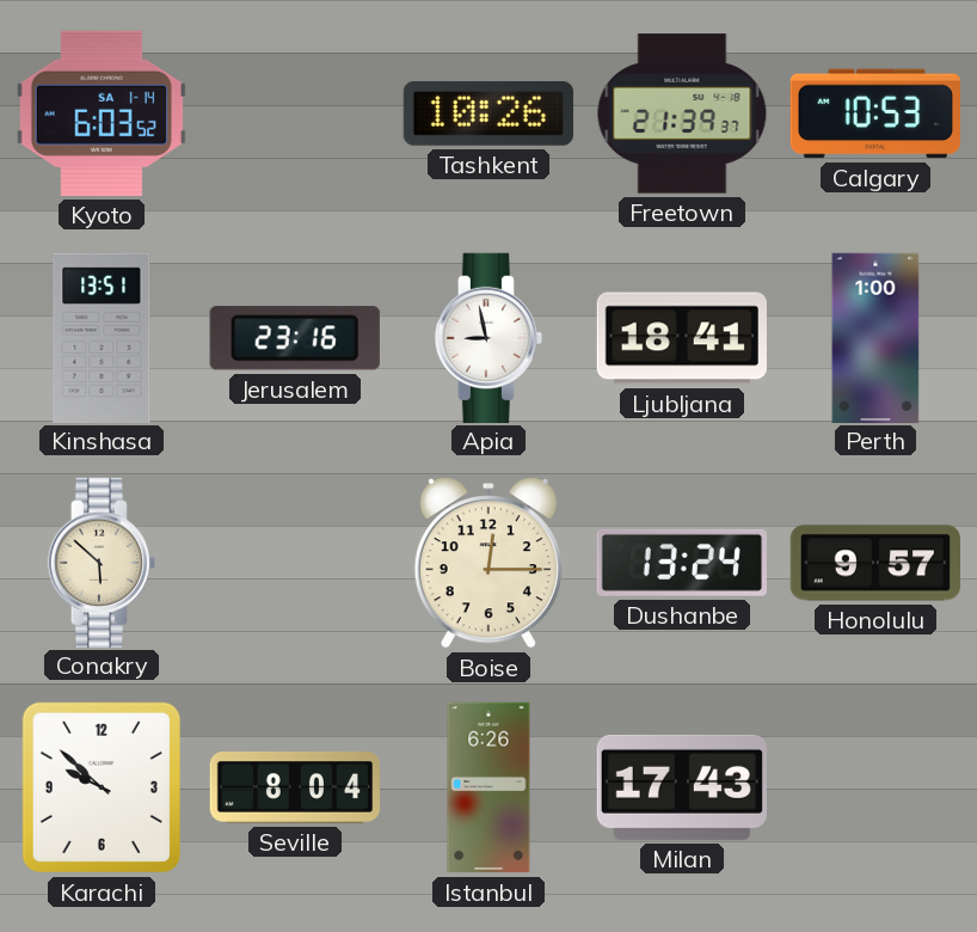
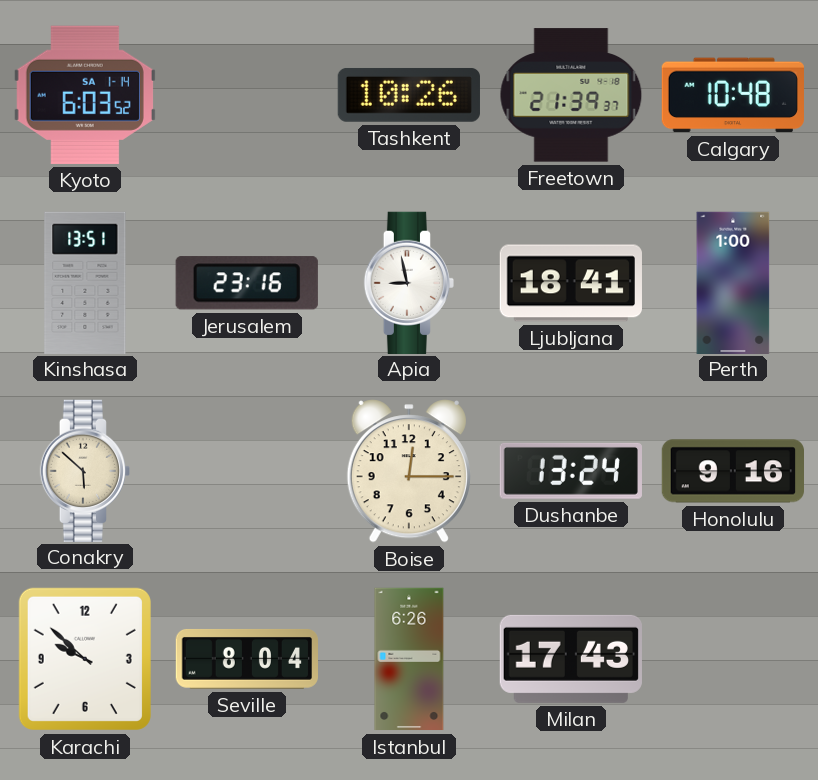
Calgary: 10:53 -> 10:48
Honolulu: 9:57 -> 9:16
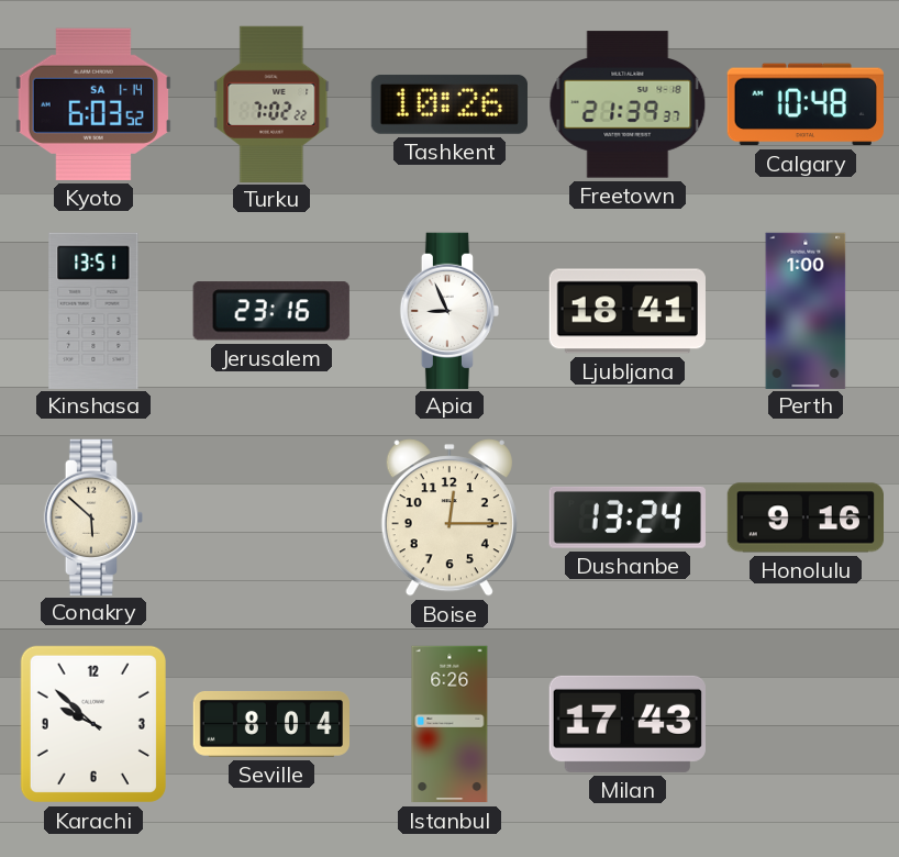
Turku: none -> 7:02
Apia: 8:58 -> 8:56
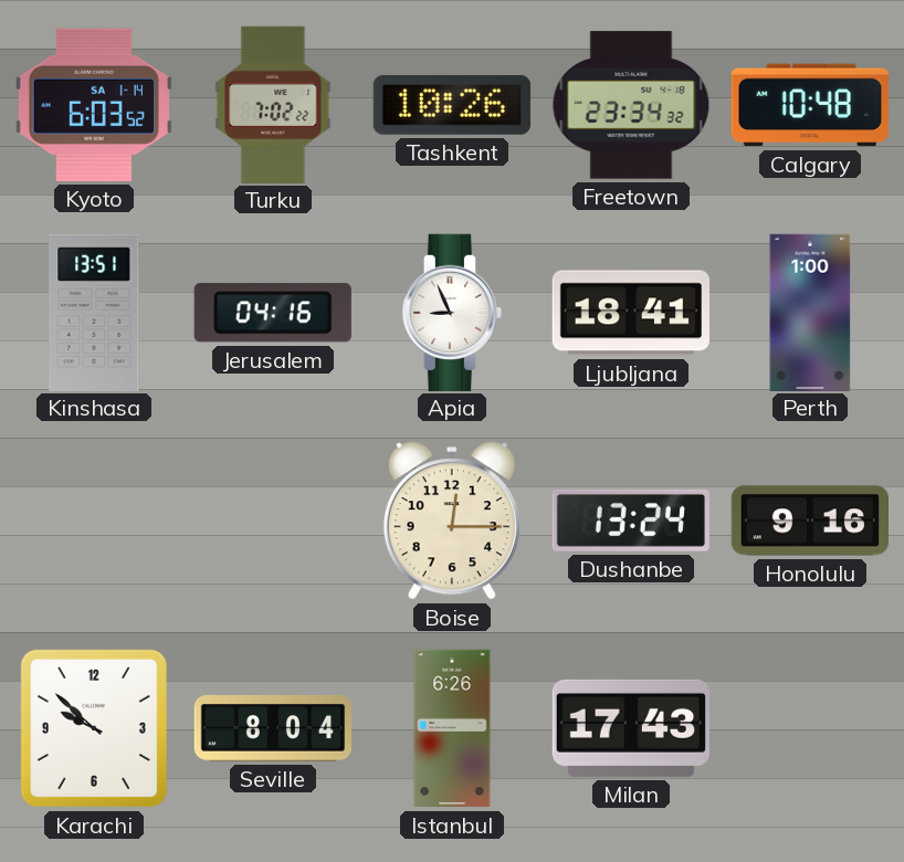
Freetown: 21:39 -> 23:34
Jerusalem: 23:16 -> 04:16
Conakry: 5:52 -> none
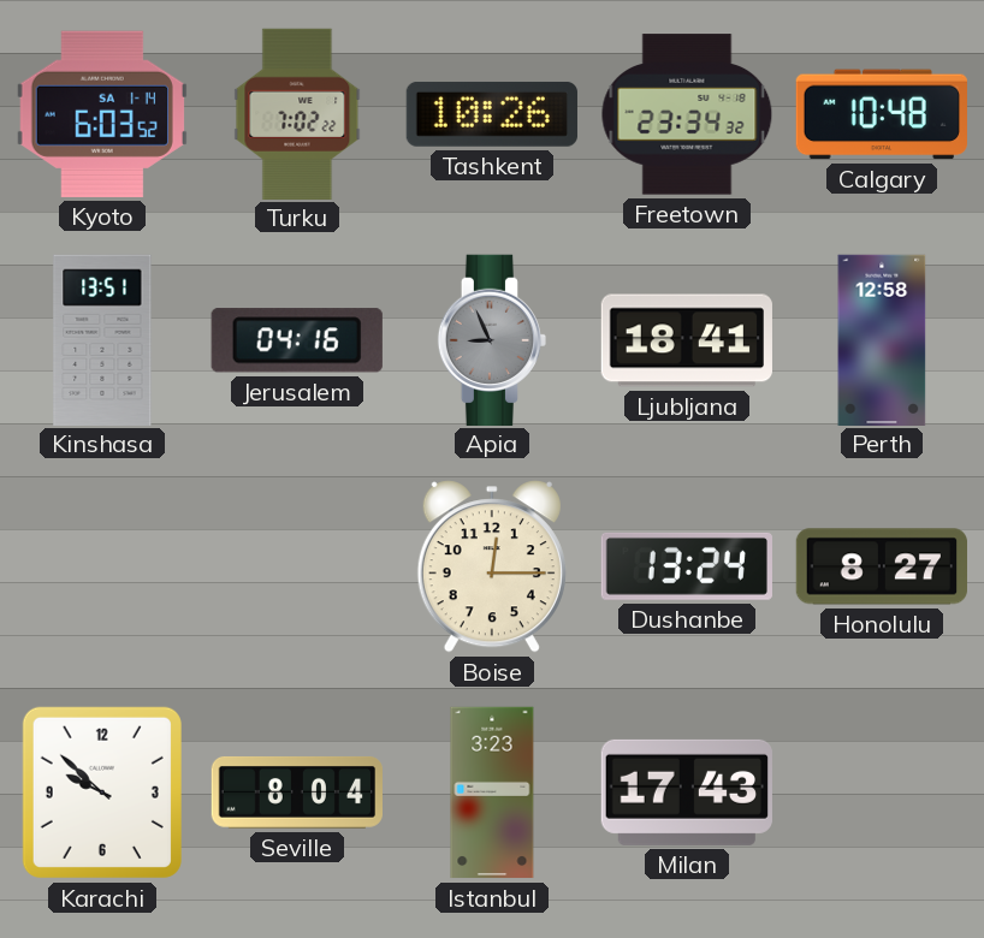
Apia dial: white -> grey
Perth: 1:00 -> 12:58
Honolulu: 9:16 -> 8:27
Istanbul: 6:26 -> 3:23
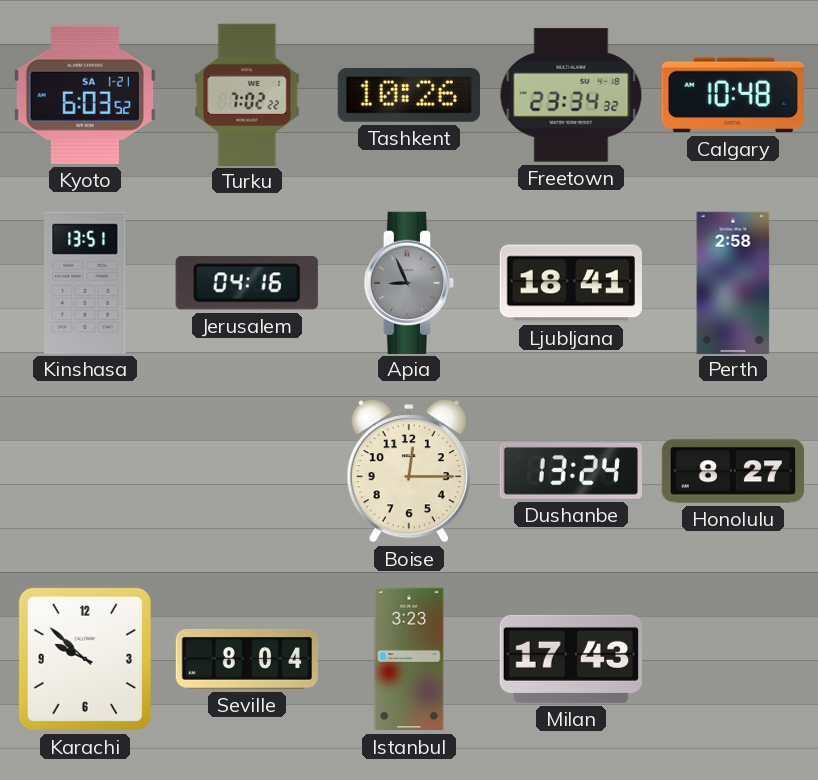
Kyoto date: SA 1-14 -> SA 1-21
Perth: 12:58 -> 2:58
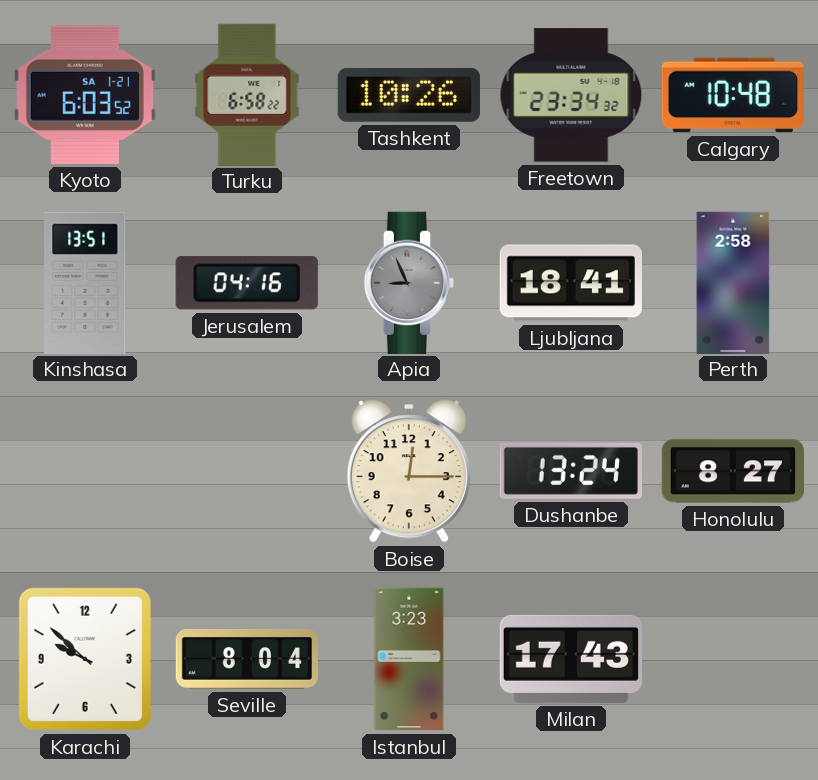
Turku: 7:02 -> 6:58
